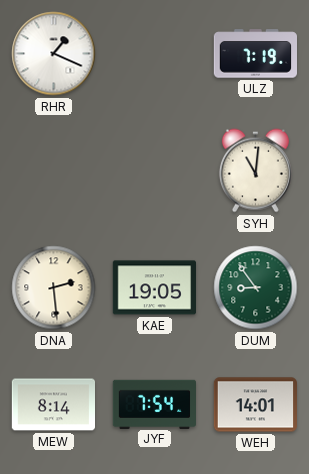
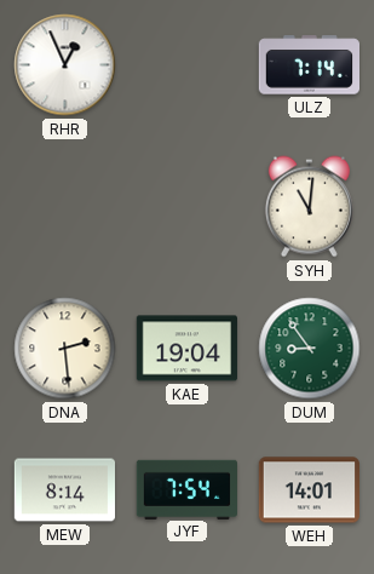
RHR: 1:19 -> 12:56
ULZ: 7:19 -> 7:14
KAE: 19:05 -> 19:04
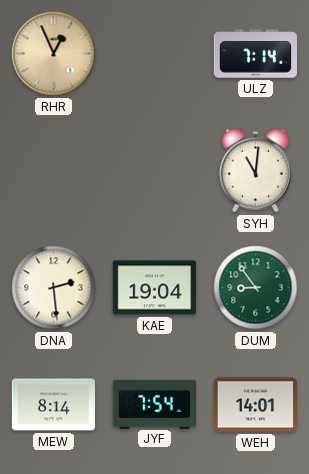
RHR dial: white -> champagne
